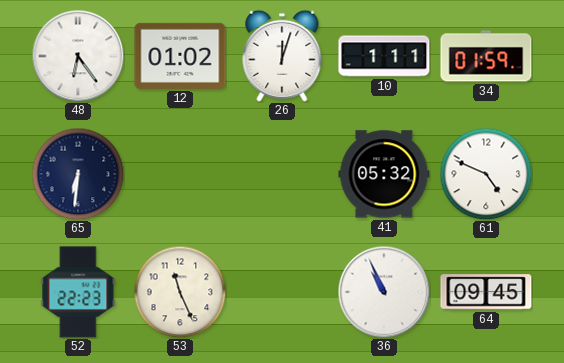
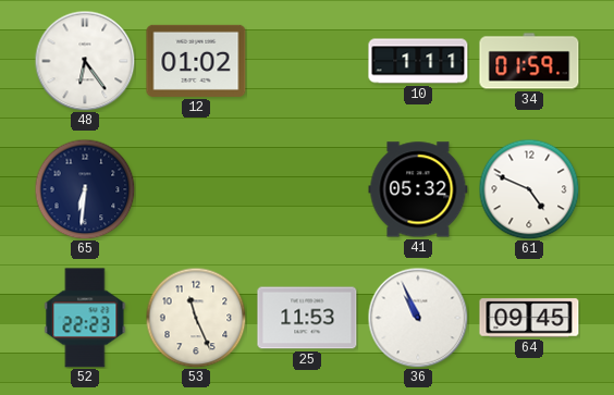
26: 12:03 -> none
25: none -> 11:53
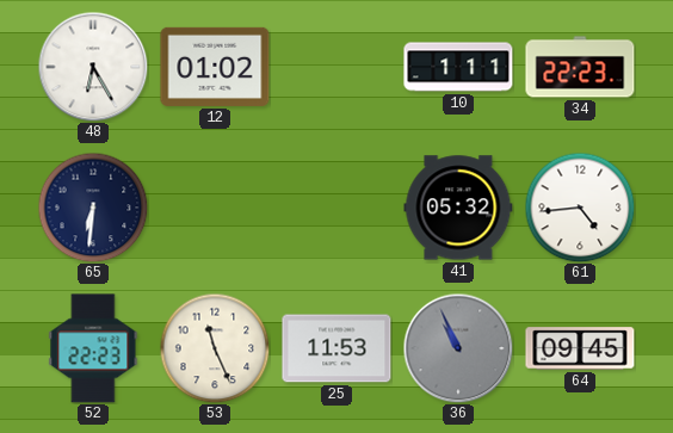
48: 6:24 -> 6:25
34: 01:59 -> 22:23
61: 4:49 -> 4:44
36 dial: white -> grey
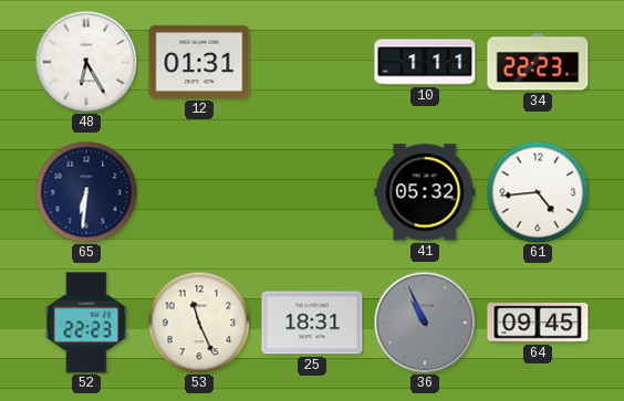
12: 01:02 -> 01:31
25: 11:53 -> 18:31
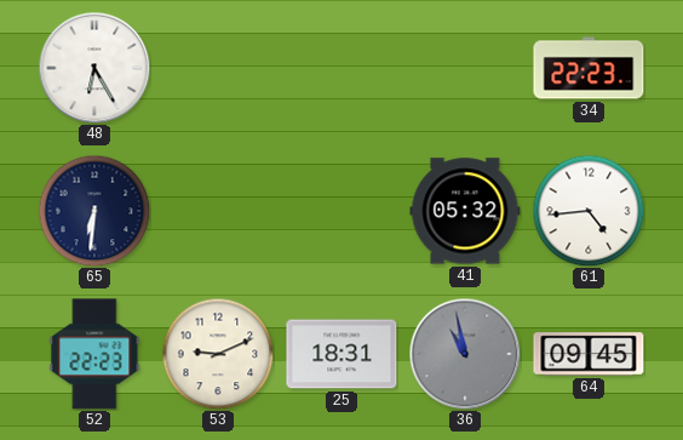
12: 01:31 -> none
10: 1:11 -> none
53: 11:26 -> 9:11
36: 10:56 -> 10:58
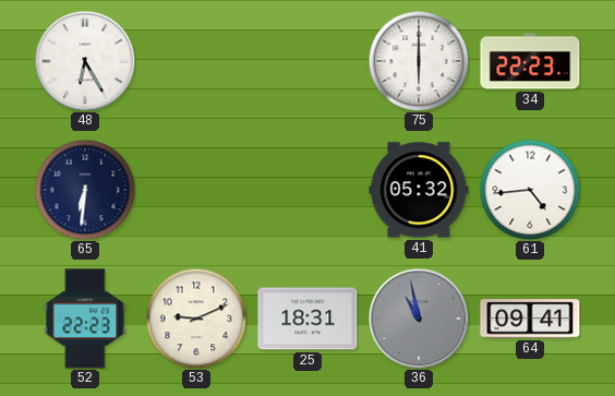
75: none -> 6:00
64: 09:45 -> 09:41
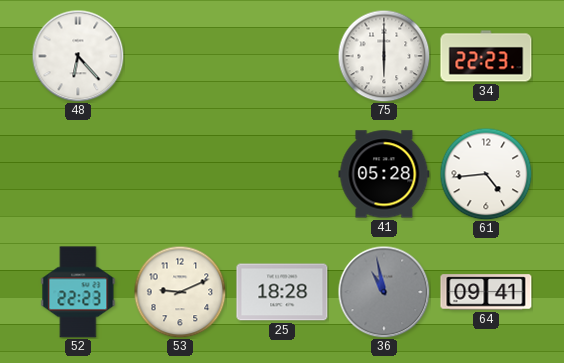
48: 6:25 -> 6:23
65: 6:31 -> none
41: 05:32 -> 05:28
25: 18:31 -> 18:28
